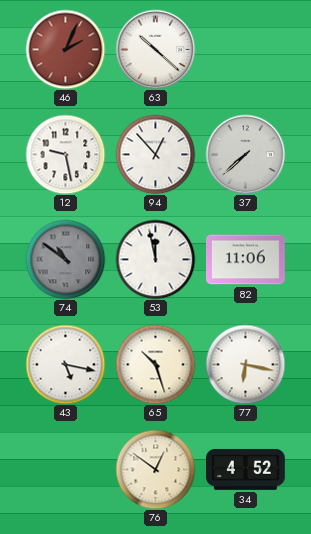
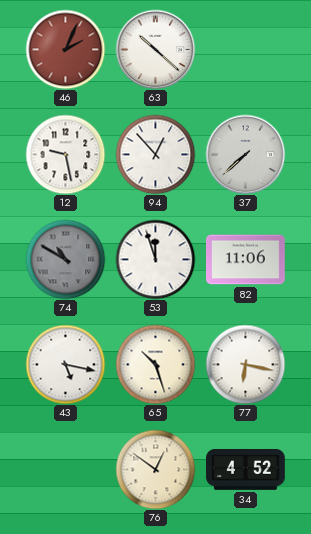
74: 10:51 -> 10:50
53: 11:58 -> 11:57
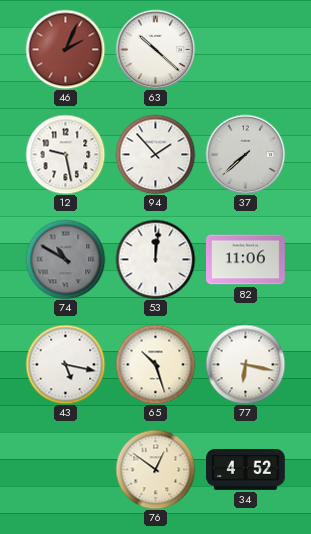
94: 12:53 -> 1:53
53: 11:57 -> 12:01
